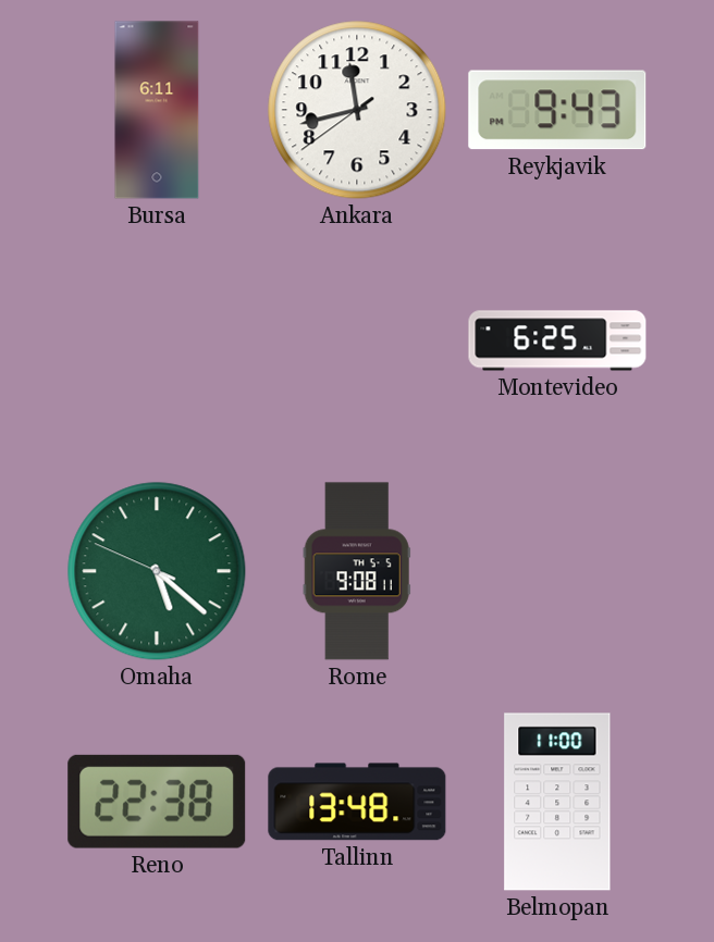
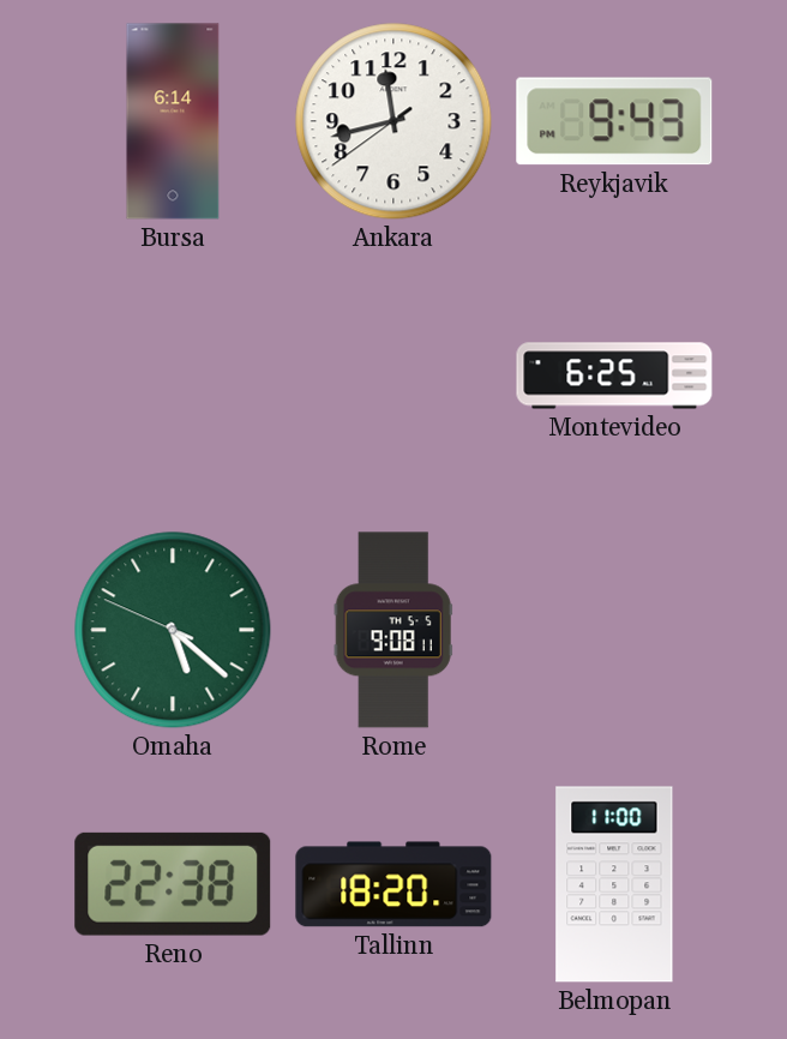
Bursa: 6:11 -> 6:14
Tallinn: 13:48 -> 18:20
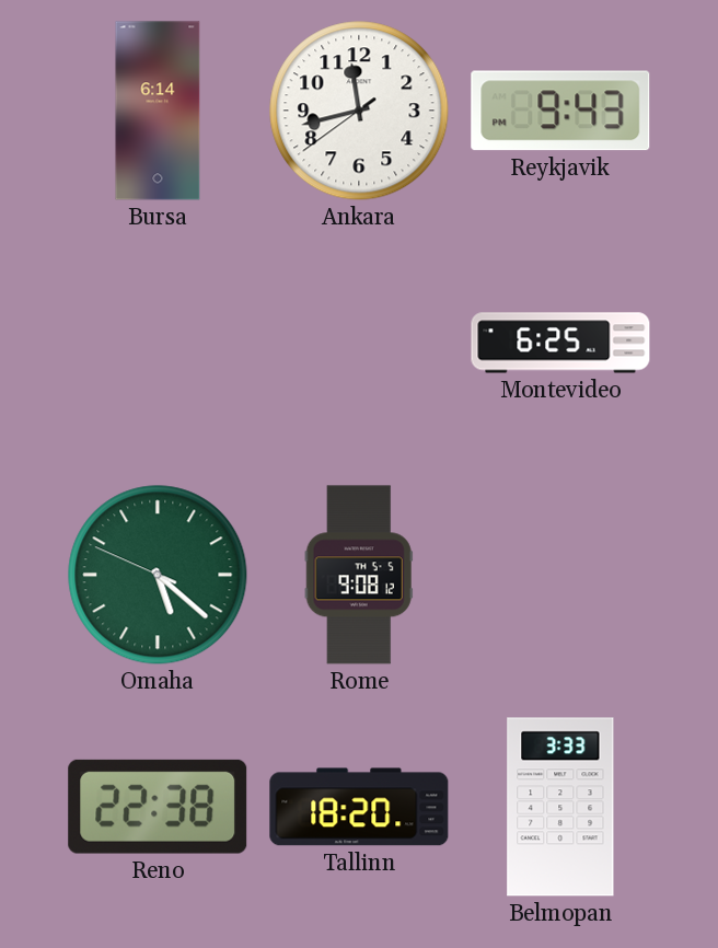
Rome: 9:08:11 -> 9:08:12
Belmopan: 11:00 -> 3:33
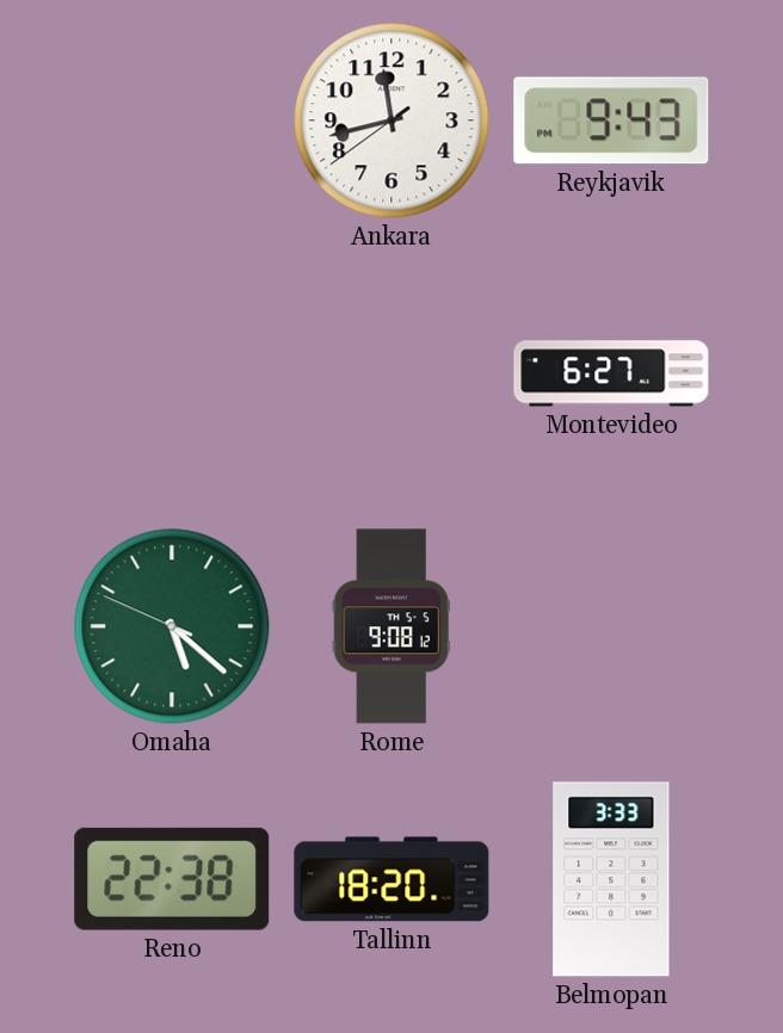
Bursa: 6:14 -> none
Montevideo: 6:25 -> 6:27
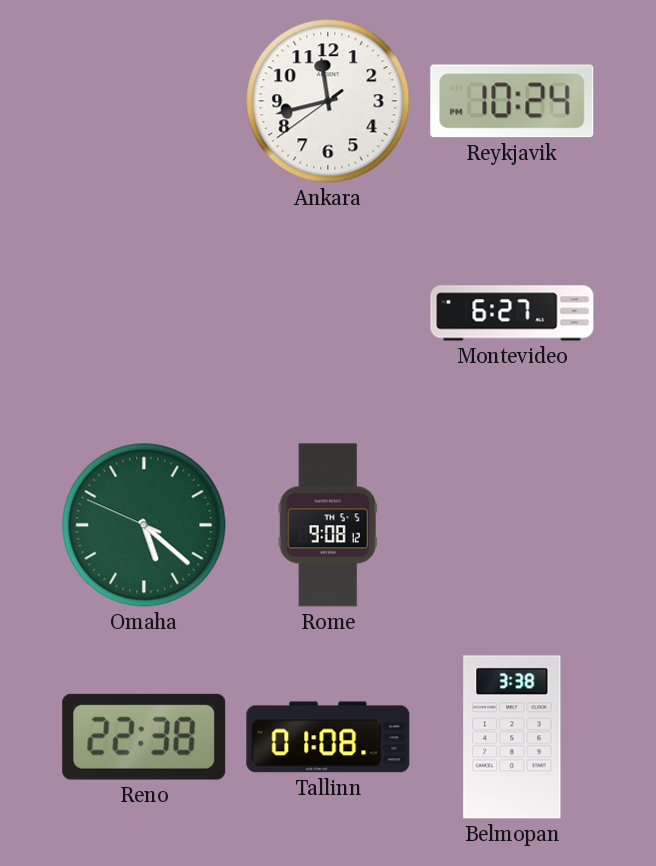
Reykjavik: 9:43 -> 10:24
Tallinn: 18:20 -> 01:08
Belmopan: 3:33 -> 3:38
